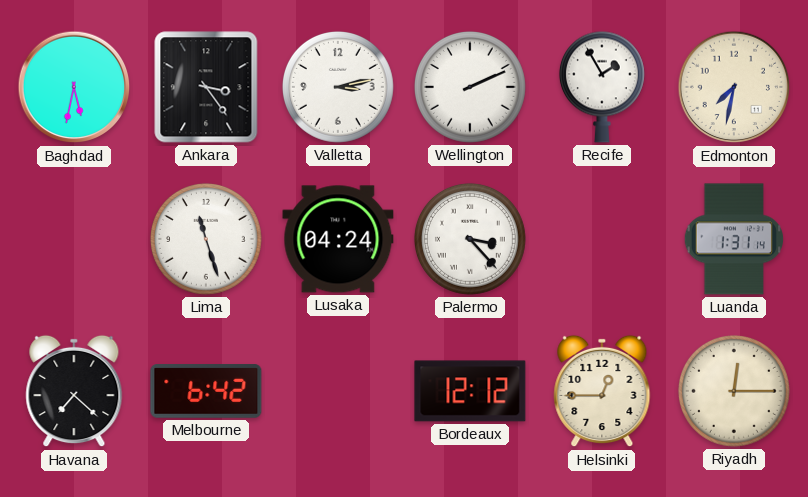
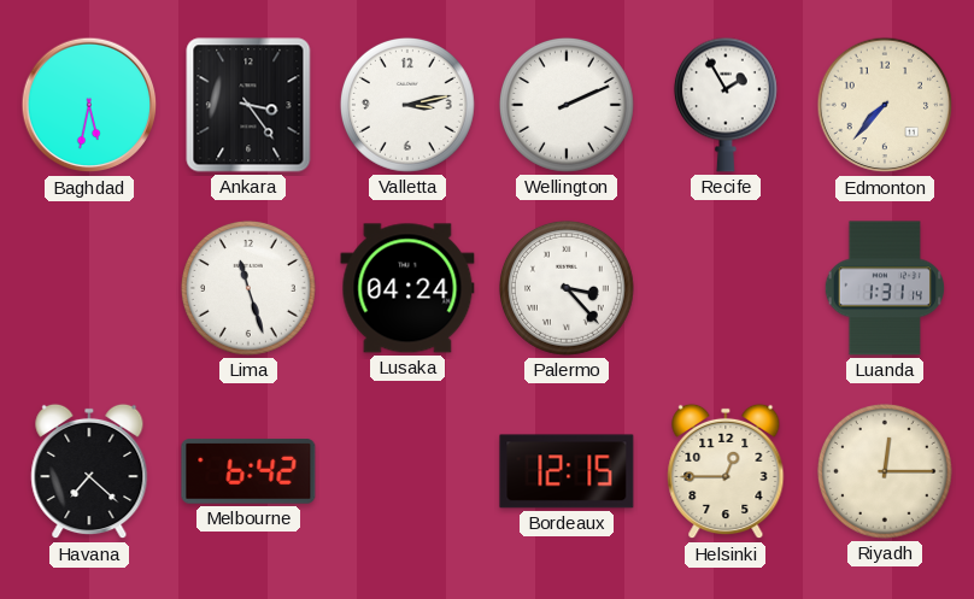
Edmonton: 7:32 -> 7:37
Bordeaux: 12:12 -> 12:15
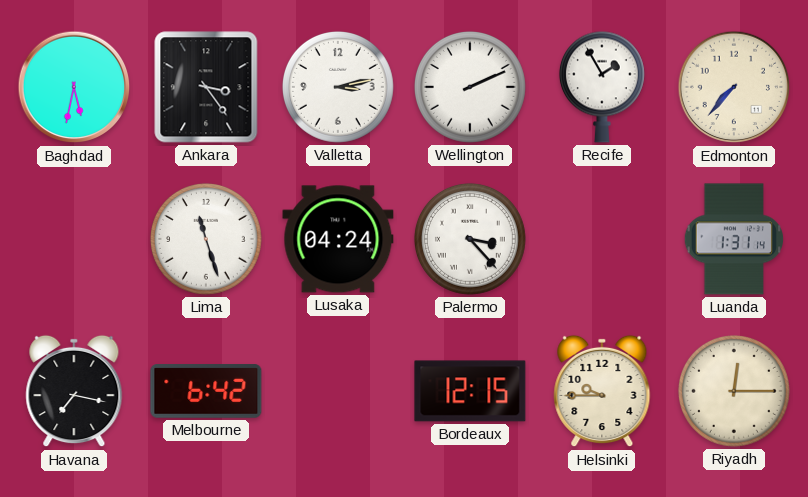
Havana: 7:22 -> 7:17
Helsinki: 12:45 -> 9:45
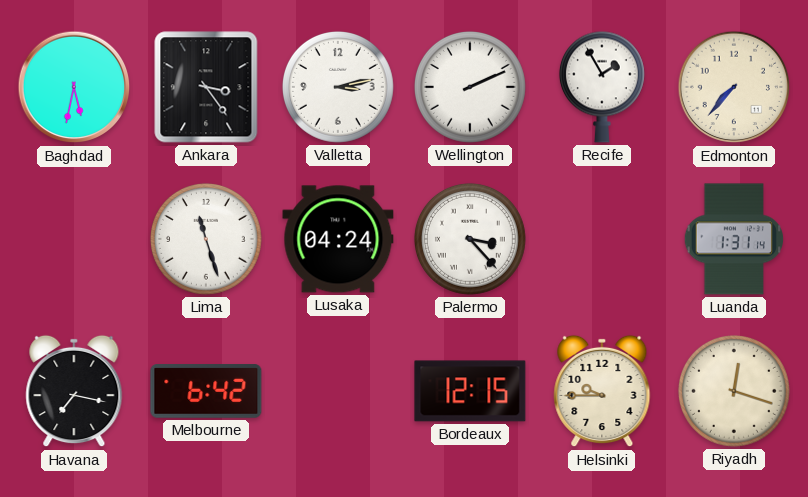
Riyadh: 12:15 -> 12:18
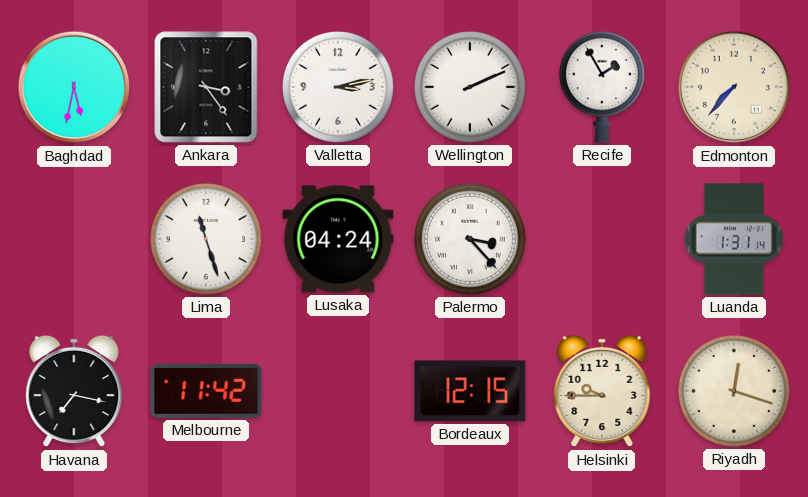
Melbourne: 6:42 -> 11:42
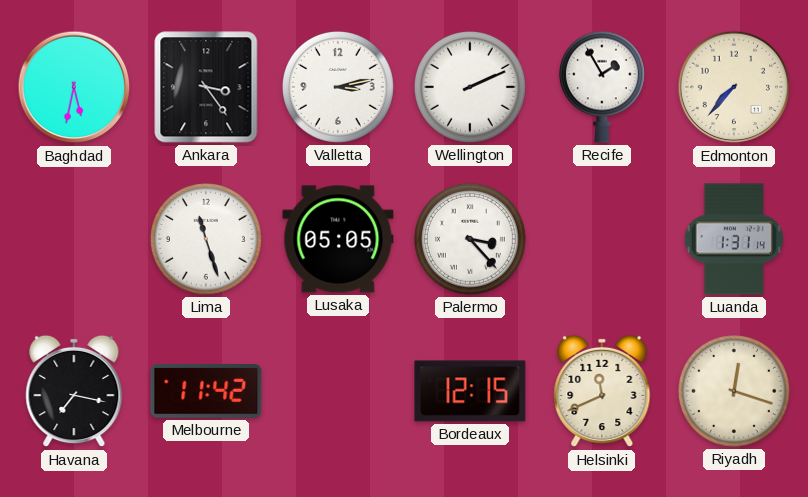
Lusaka: 04:24 -> 05:05
Helsinki: 9:45 -> 11:41
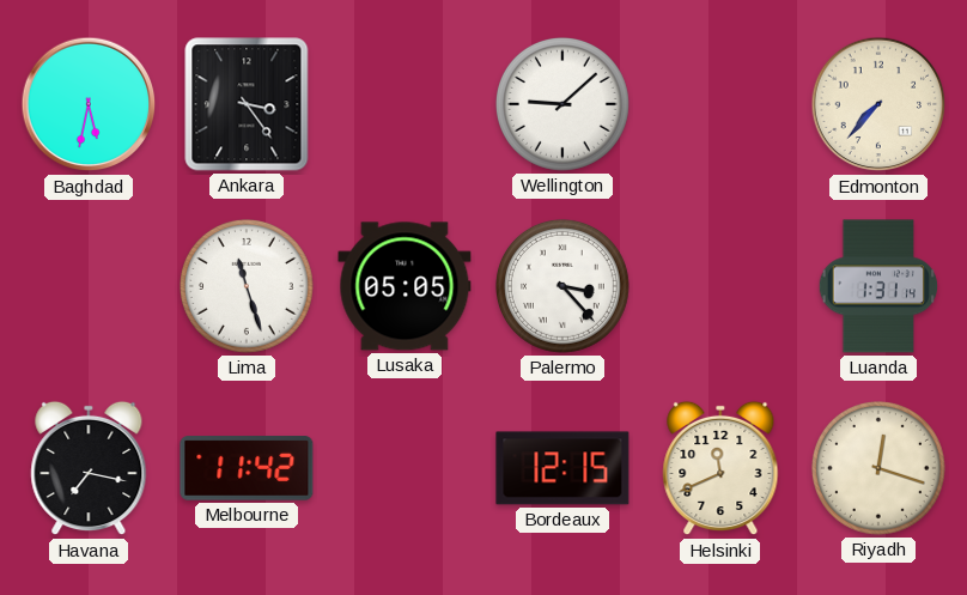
Valletta: 3:13 -> none
Wellington: 2:11 -> 9:08
Recife: 1:55 -> none
